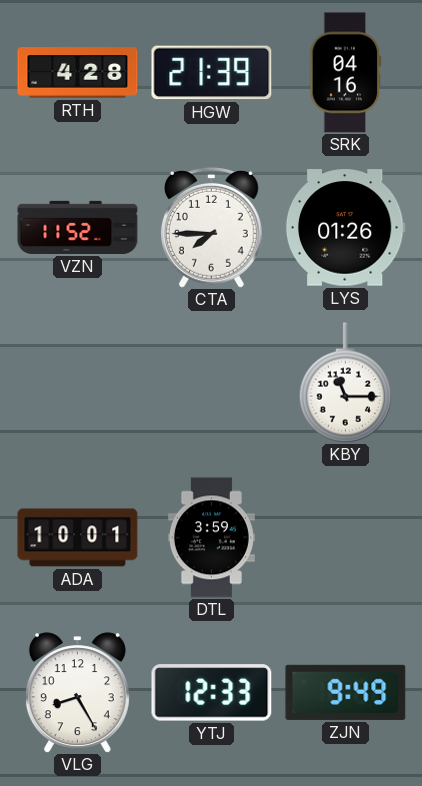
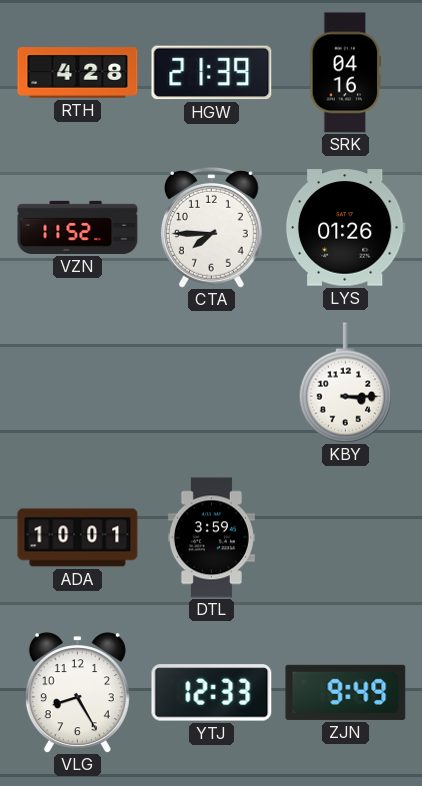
KBY: 11:15 -> 3:15
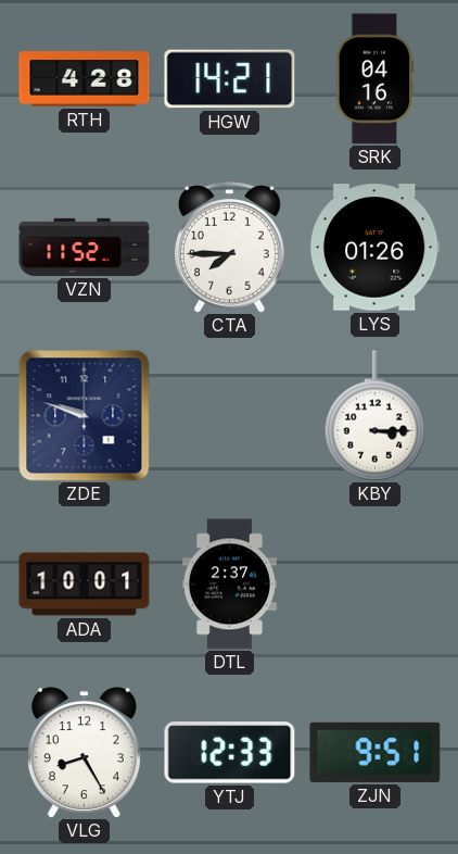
HGW: 21:39 -> 14:21
ZDE: none -> 9:48
DTL: 3:59 -> 2:37
ZJN: 9:49 -> 9:51
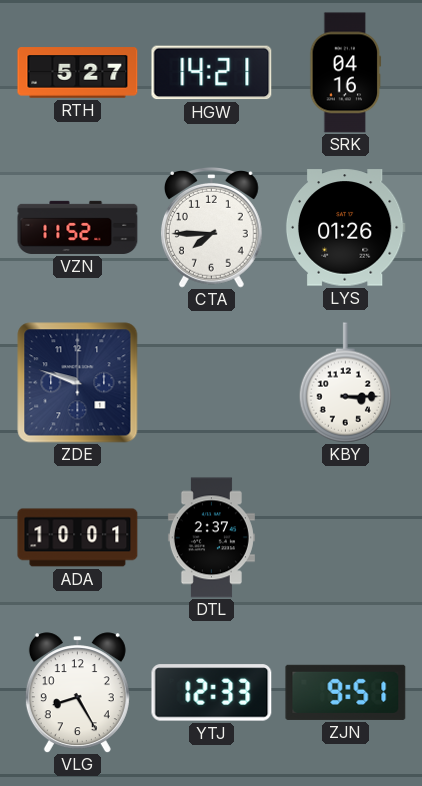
RTH: 4:28 -> 5:27
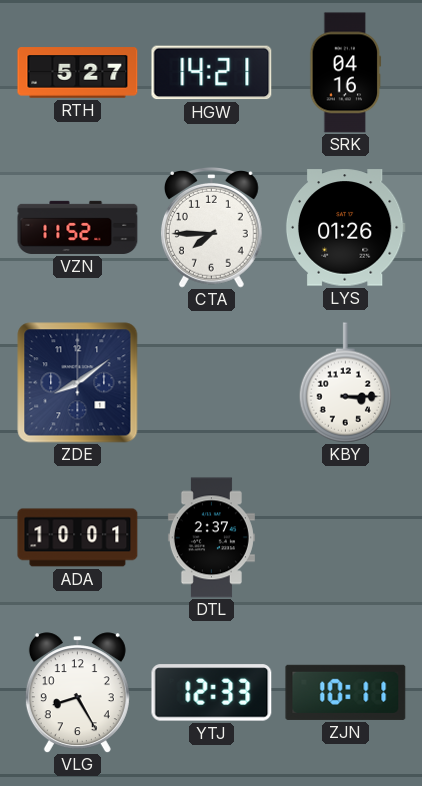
ZDE: 9:48 -> 8:09
ZJN: 9:51 -> 10:11
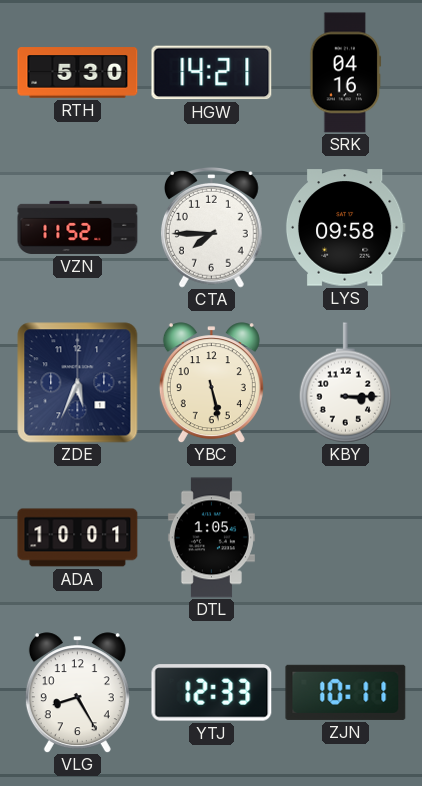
RTH: 5:27 -> 5:30
LYS: 01:26 -> 09:58
ZDE: 8:09 -> 5:34
YBC: none -> 5:28
DTL: 2:37 -> 1:05
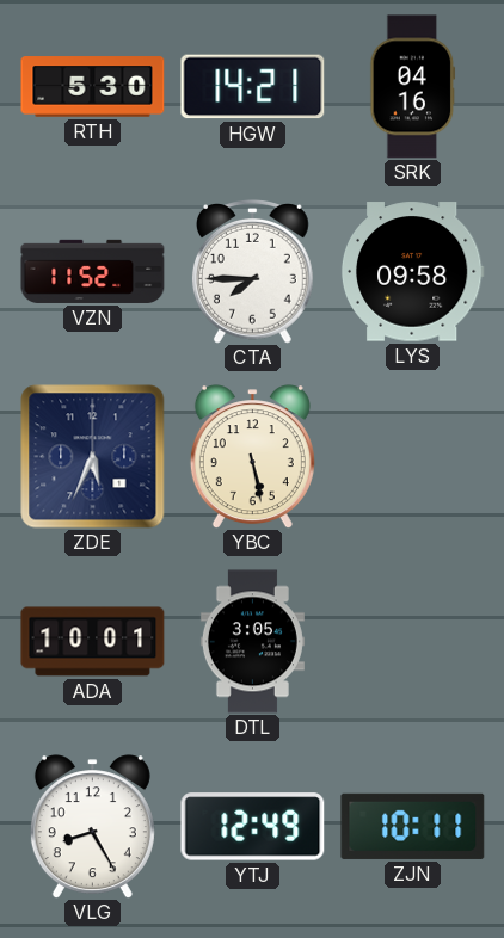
KBY: 3:15 -> none
DTL: 1:05 -> 3:05
YTJ: 12:33 -> 12:49
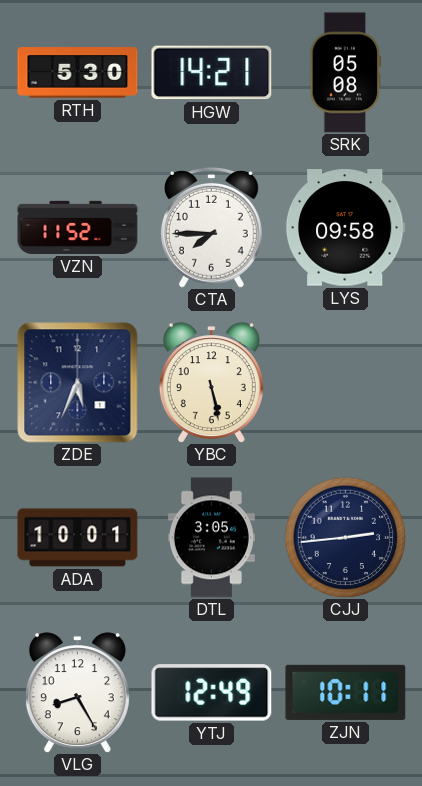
SRK: 04:16 -> 05:08
CJJ: none -> 2:44
